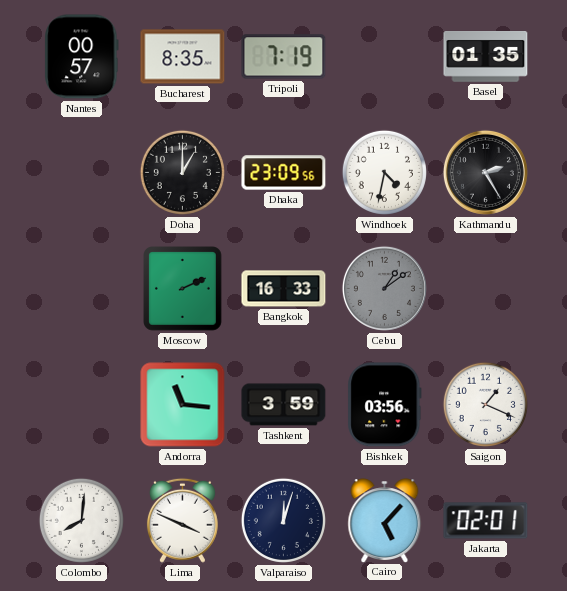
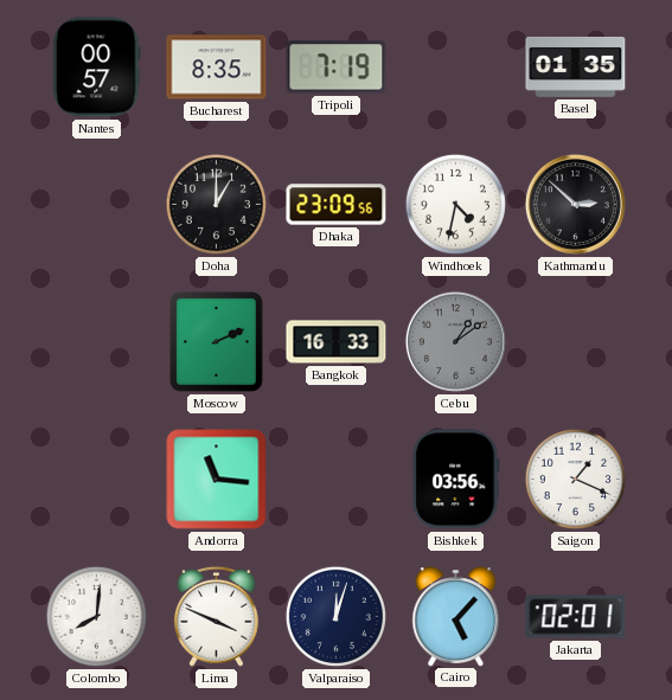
Kathmandu: 2:25 -> 2:52
Tashkent: 3:59 -> none
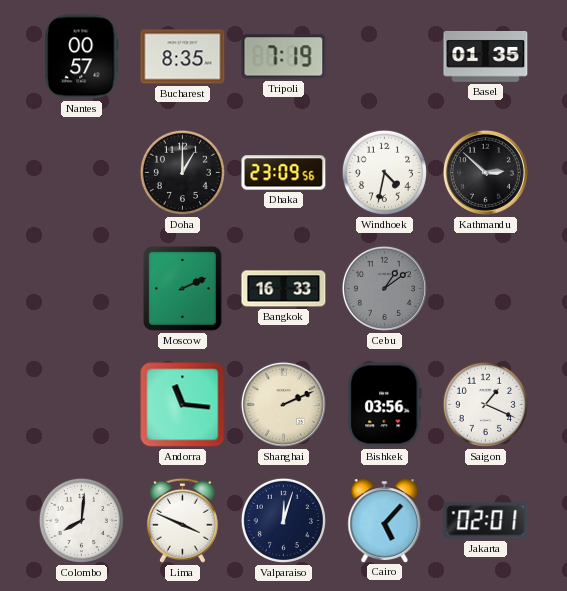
Shanghai: none -> 2:11
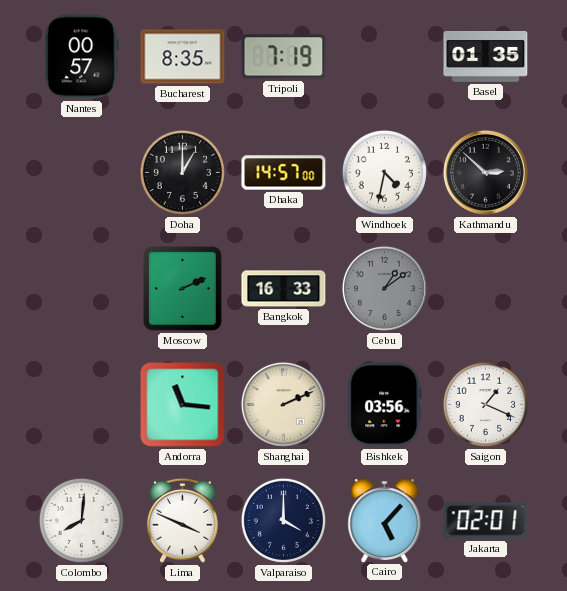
Dhaka: 23:09 -> 14:57
Valparaiso: 12:03 -> 4:00
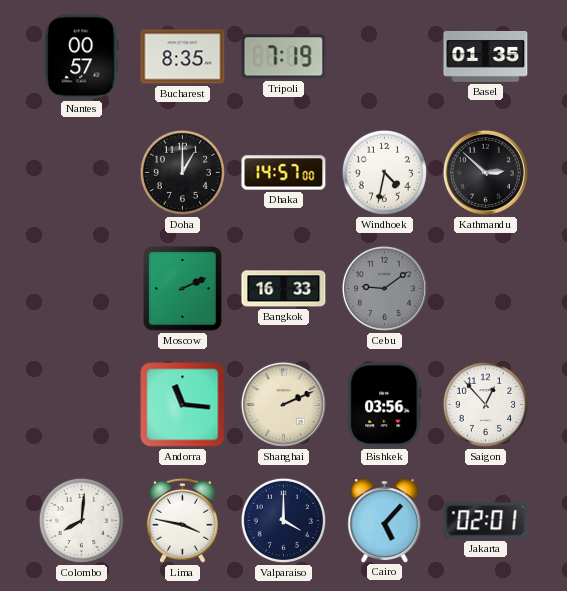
Cebu: 1:09 -> 9:09
Saigon: 1:19 -> 12:53
Lima: 3:49 -> 3:47
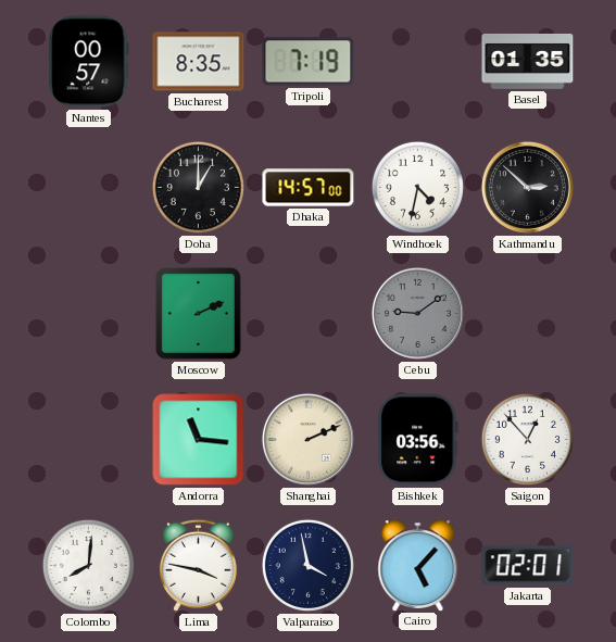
Bangkok: 16:33 -> none
Valparaiso: 4:00 -> 3:58
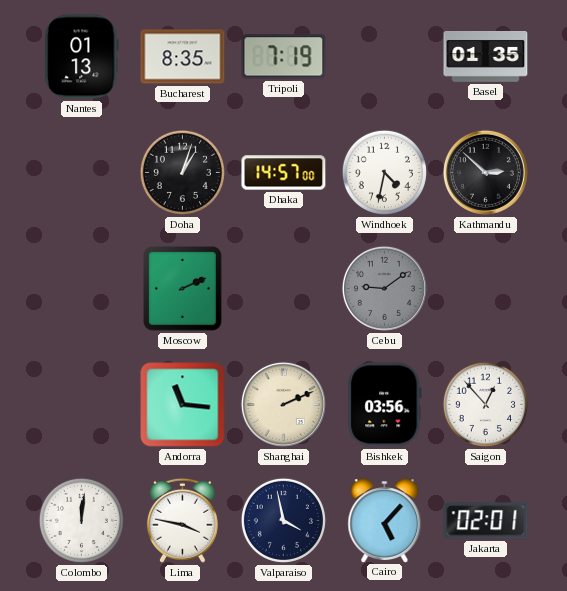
Nantes: 00:57 -> 01:13
Doha: 1:00 -> 1:03
Colombo: 8:01 -> 12:01
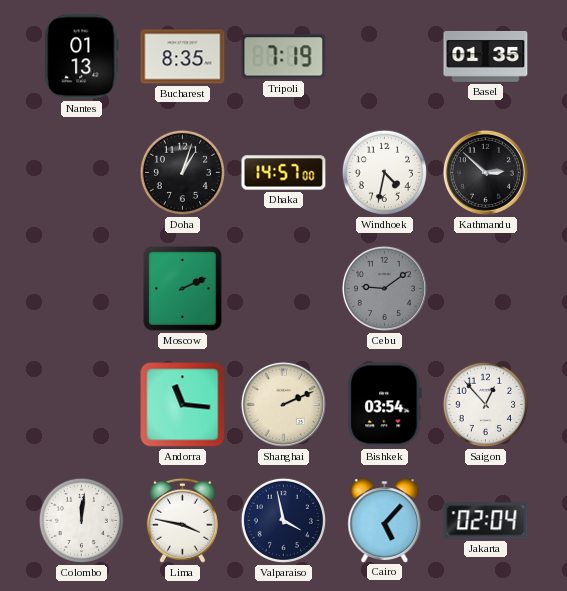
Bishkek: 03:56 -> 03:54
Jakarta: 02:01 -> 02:04
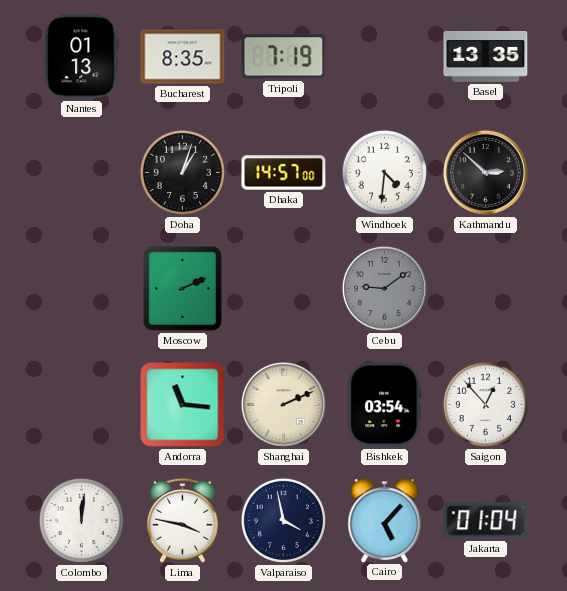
Basel: 01:35 -> 13:35
Windhoek: 4:32 -> 4:31
Jakarta: 02:04 -> 01:04
